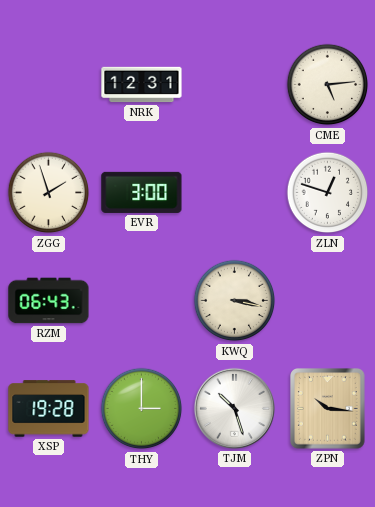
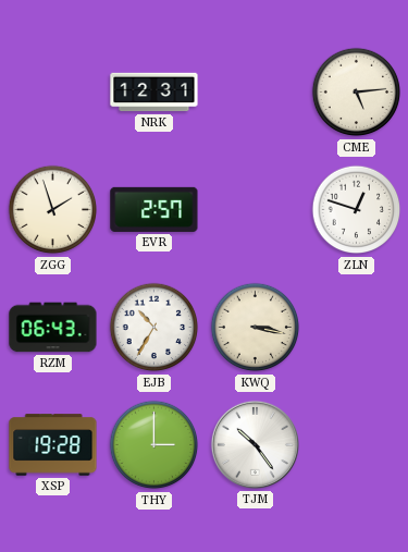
EVR: 3:00 -> 2:57
EJB: none -> 10:35
TJM: 10:27 -> 10:24
ZPN: 10:16 -> none
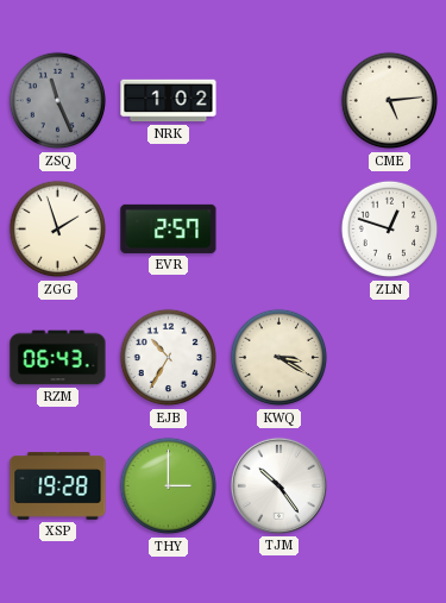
ZSQ: none -> 11:26
NRK: 12:31 -> 1:02
KWQ: 3:17 -> 3:20
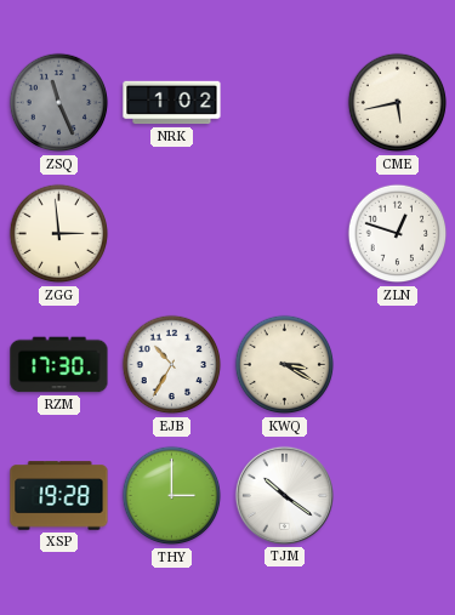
CME: 5:14 -> 5:43
ZGG: 1:57 -> 2:59
EVR: 2:57 -> none
RZM: 06:43 -> 17:30
TJM: 10:24 -> 10:21
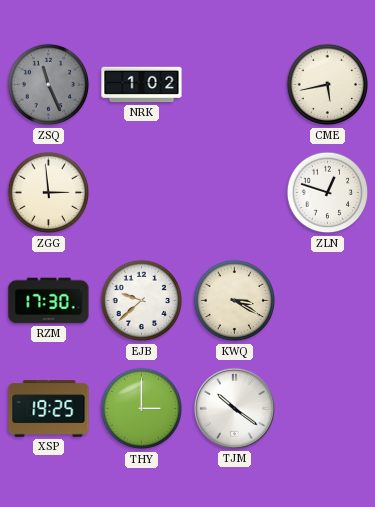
EJB: 10:35 -> 9:38
XSP: 19:28 -> 19:25
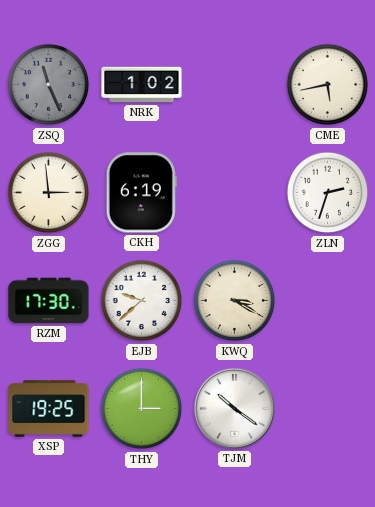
CKH: none -> 6:19
ZLN: 12:48 -> 2:33
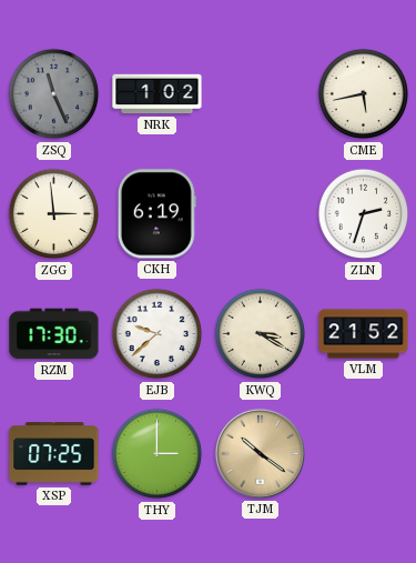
VLM: none -> 21:52
XSP: 19:25 -> 07:25
TJM dial: white -> champagne
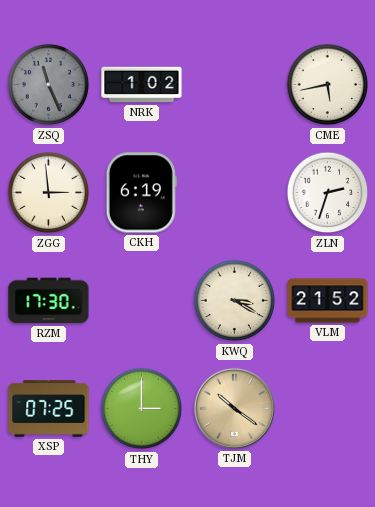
EJB: 9:38 -> none
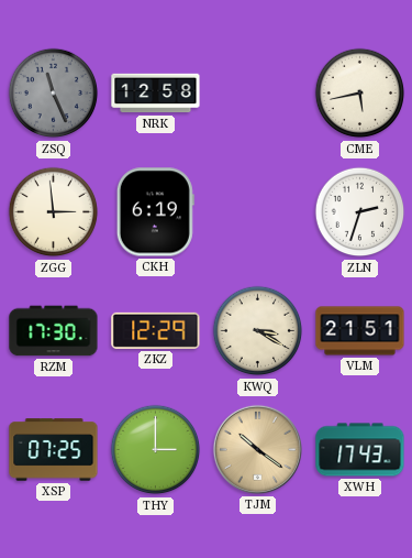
NRK: 1:02 -> 12:58
ZKZ: none -> 12:29
VLM: 21:52 -> 21:51
XWH: none -> 17:43
